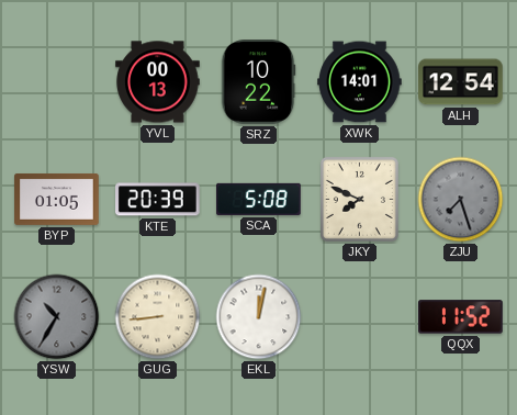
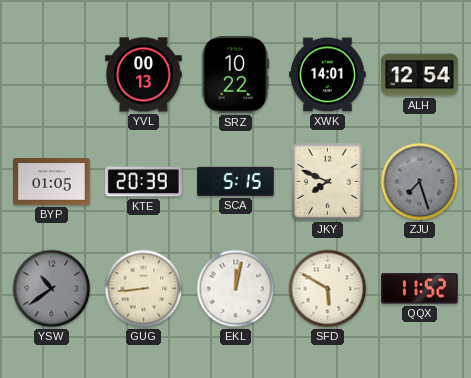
SCA: 5:08 -> 5:15
YSW: 10:35 -> 10:39
SFD: none -> 5:50
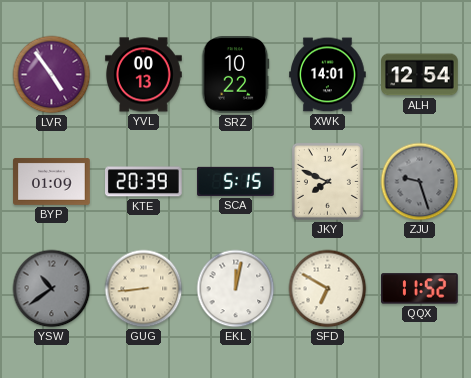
LVR: none -> 4:54
BYP: 01:05 -> 01:09
ZJU: 7:27 -> 9:27
SFD: 5:50 -> 6:50
